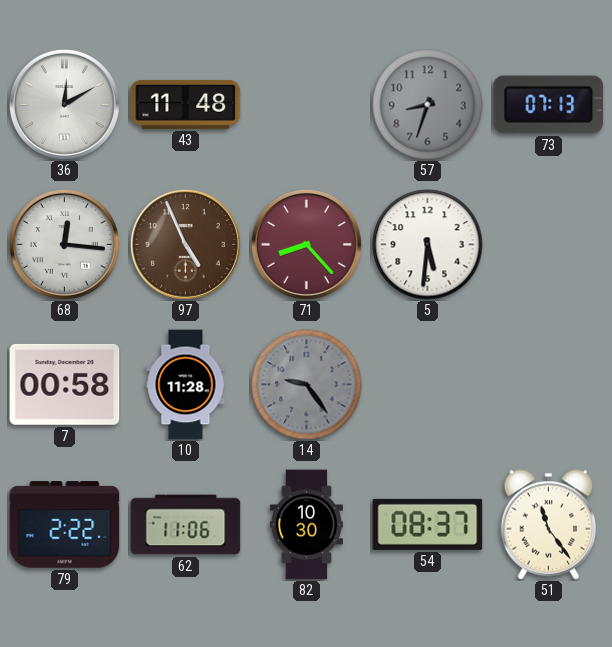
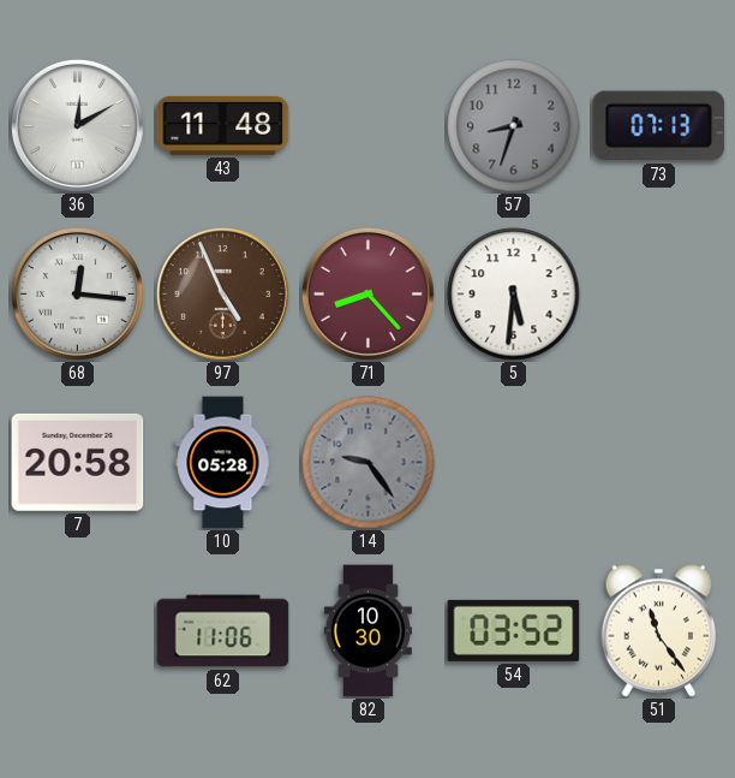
7: 00:58 -> 20:58
10: 11:28 -> 05:28
79: 2:22 -> none
54: 08:37 -> 03:52
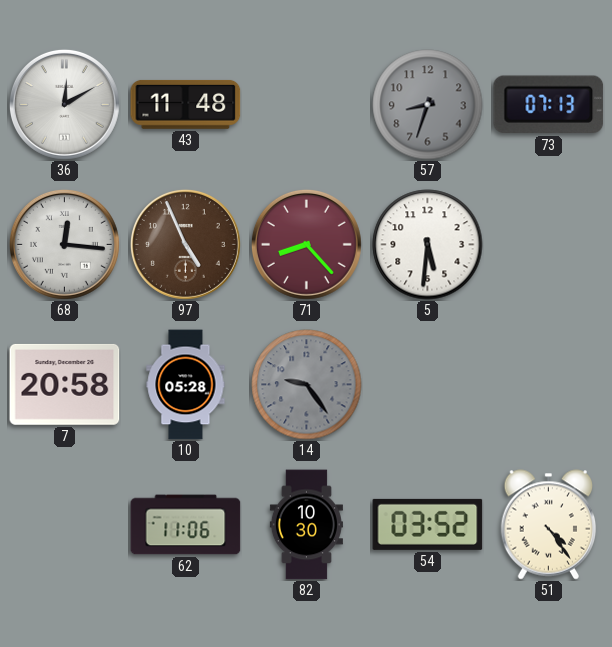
51: 11:24 -> 4:24
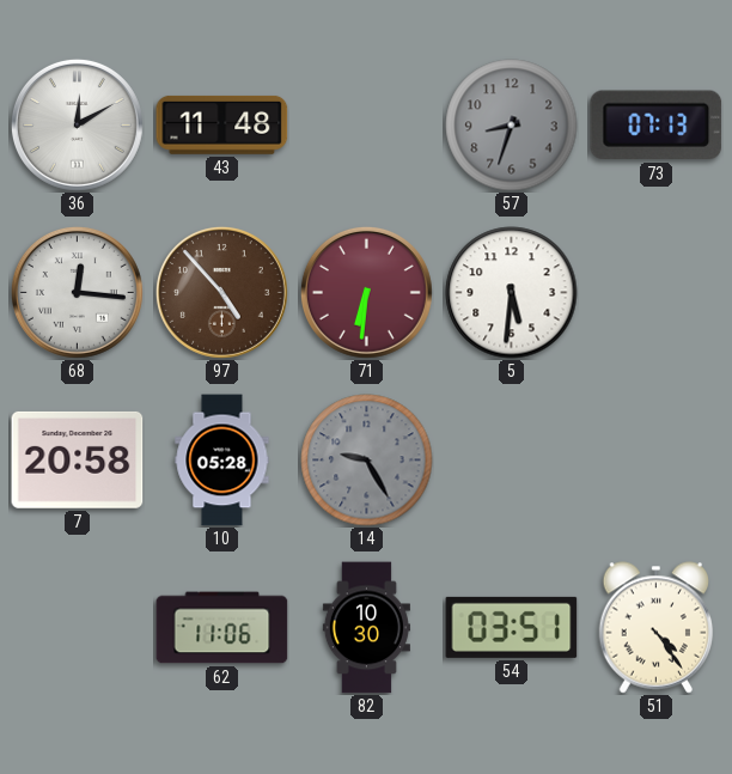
97: 4:56 -> 4:53
71: 8:23 -> 6:31
14: 9:24 -> 9:25
54: 03:52 -> 03:51
